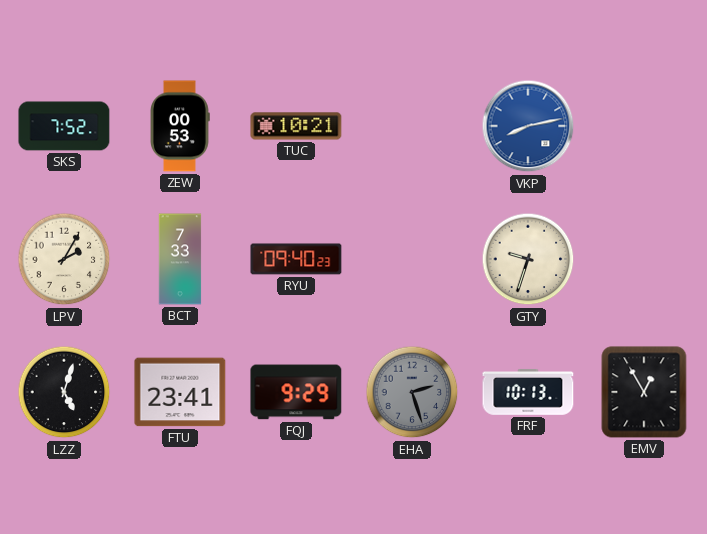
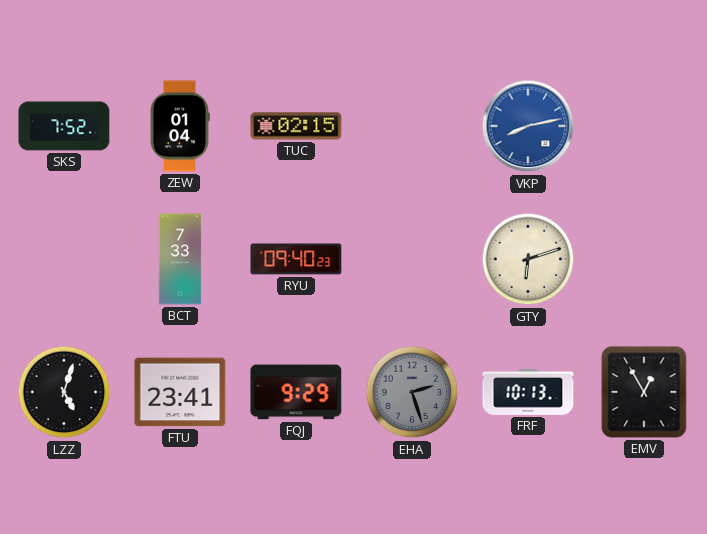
ZEW: 00:53 -> 01:04
TUC: 10:21 -> 02:15
LPV: 2:05 -> none
GTY: 9:33 -> 6:12
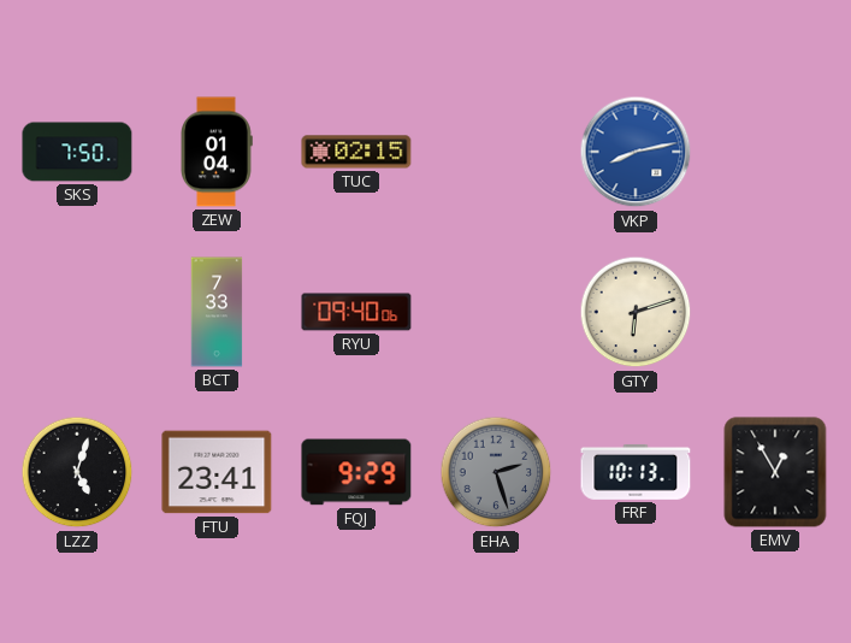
SKS: 7:52 -> 7:50
RYU: 09:40:23 -> 09:40:06
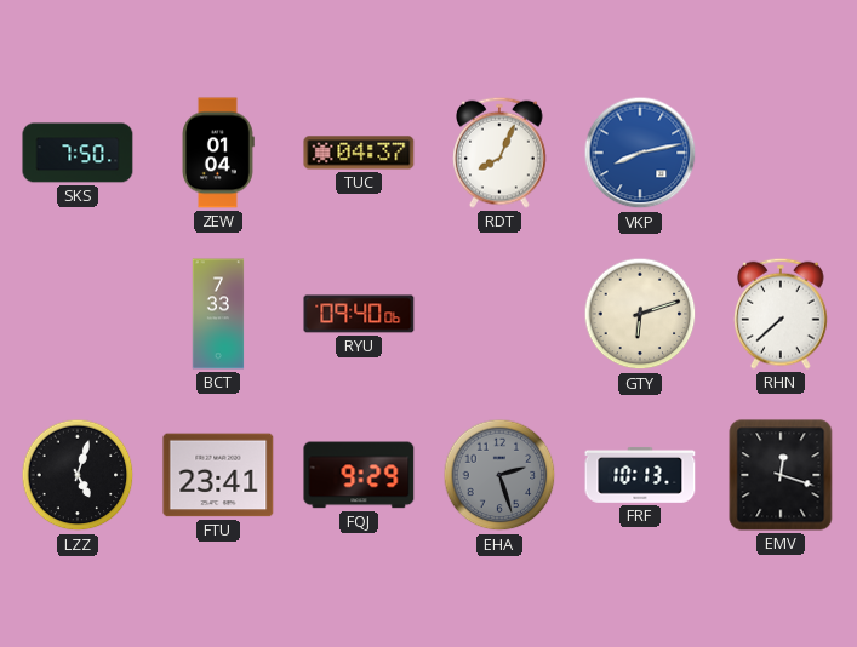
TUC: 02:15 -> 04:37
RDT: none -> 8:04
RHN: none -> 7:38
EMV: 12:55 -> 12:18
